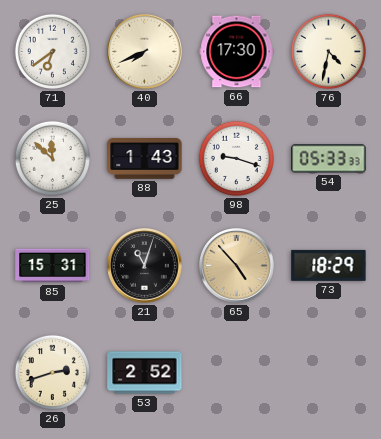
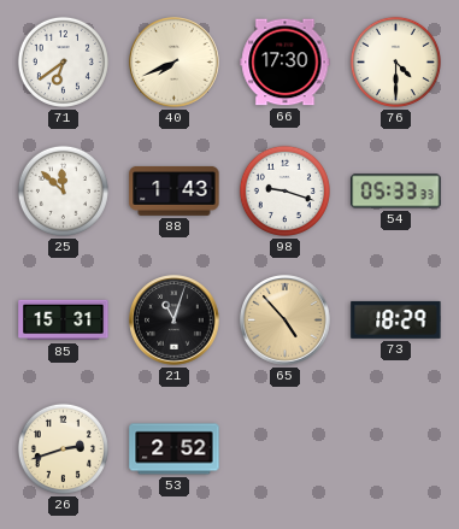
76: 4:32 -> 4:30
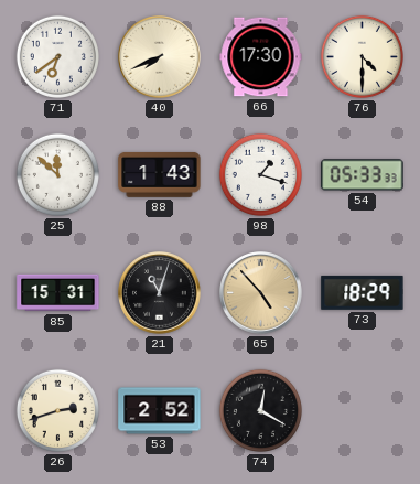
98: 9:18 -> 1:18
74: none -> 12:20
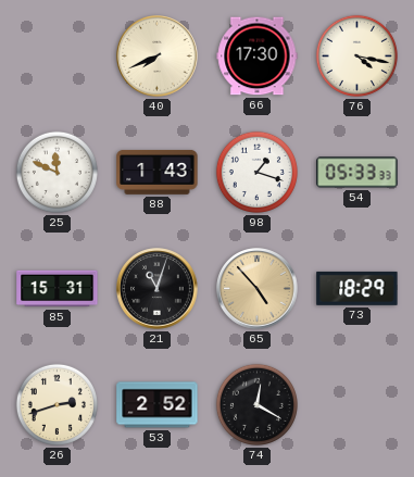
71: 6:39 -> none
76: 4:30 -> 4:17
25: 11:52 -> 11:49
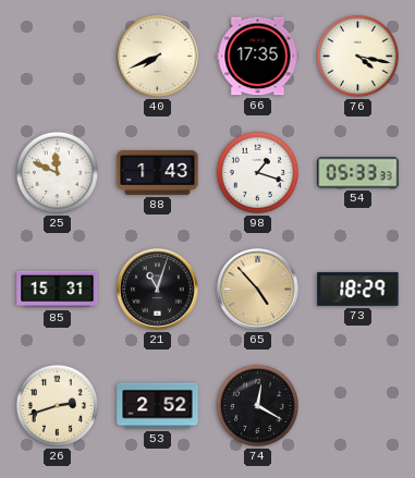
66: 17:30 -> 17:35
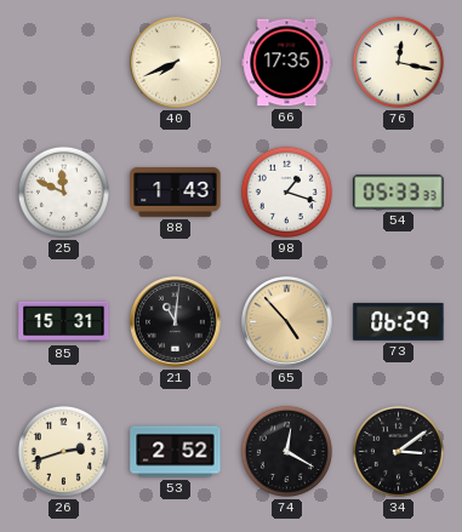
76: 4:17 -> 12:17
21: 11:03 -> 11:01
73: 18:29 -> 06:29
34: none -> 3:09
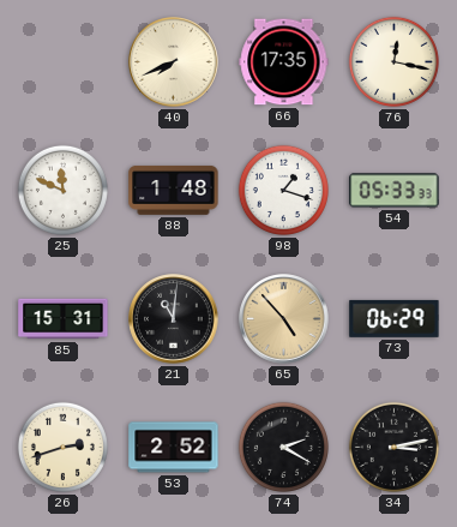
88: 1:43 -> 1:48
74: 12:20 -> 2:20
34: 3:09 -> 3:13
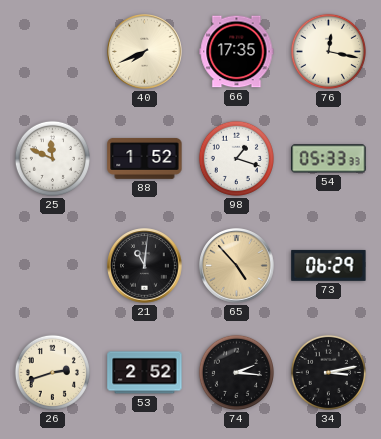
88: 1:48 -> 1:52
85: 15:31 -> none
74: 2:20 -> 2:16
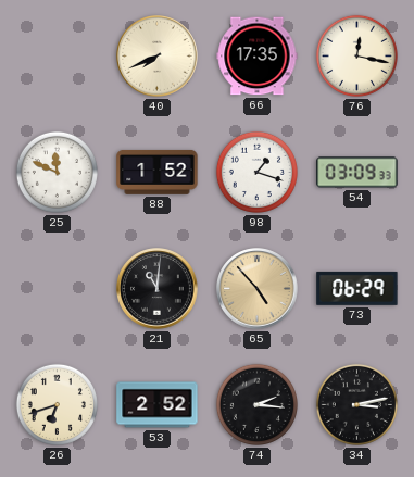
54: 05:33 -> 03:09
26: 2:42 -> 6:42
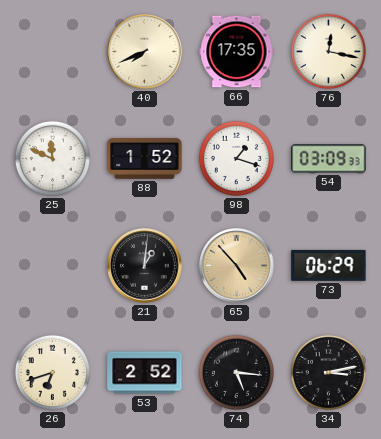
21: 11:01 -> 1:01
74: 2:16 -> 5:16
